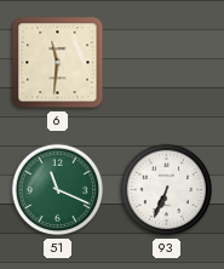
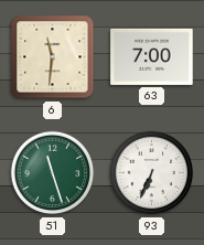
63: none -> 7:00
51: 11:19 -> 11:27
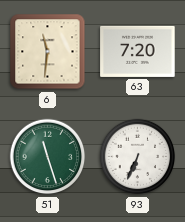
63: 7:00 -> 7:20
